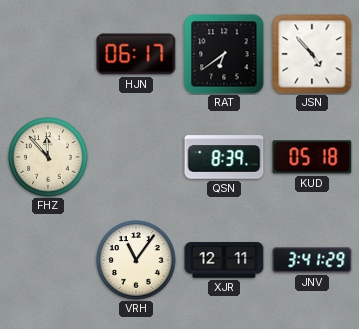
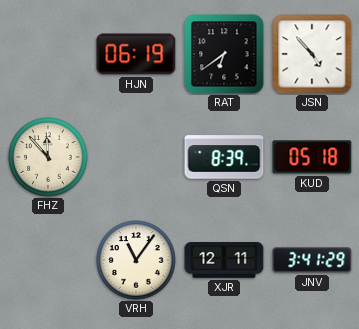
HJN: 06:17 -> 06:19
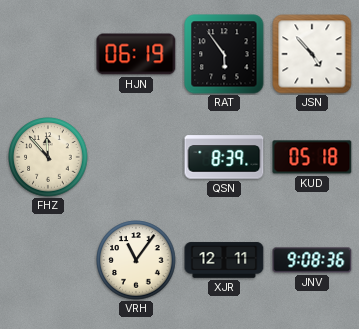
RAT: 6:39 -> 5:54
JNV: 3:41 -> 9:08
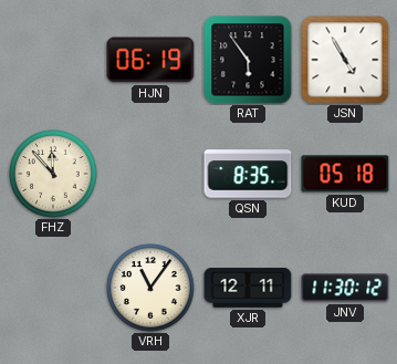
JSN: 4:53 -> 4:55
QSN: 8:39 -> 8:35
JNV: 9:08 -> 11:30
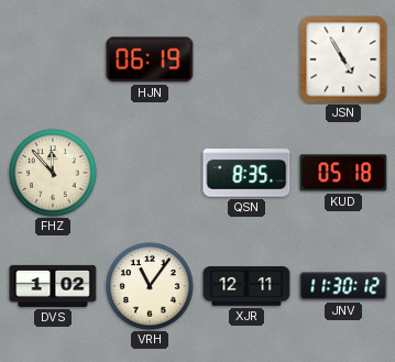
RAT: 5:54 -> none
DVS: none -> 1:02
